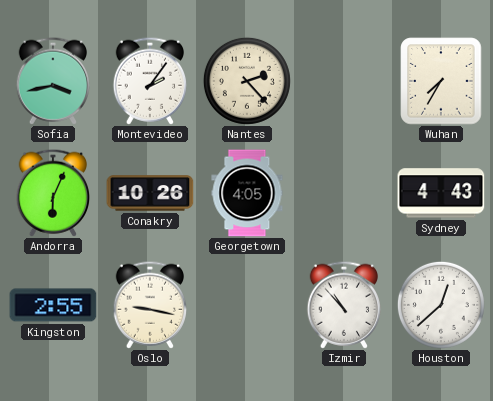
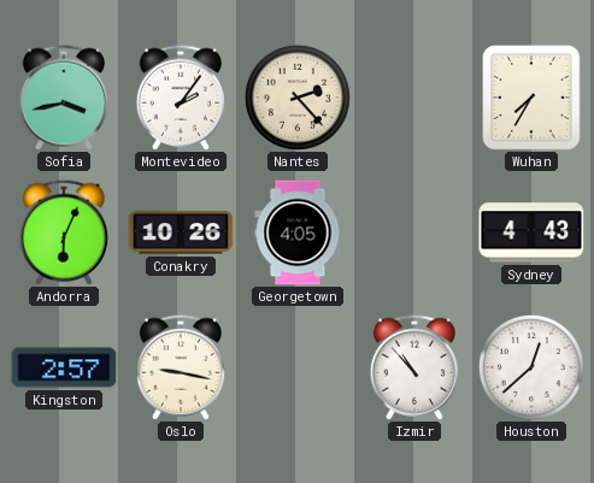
Kingston: 2:55 -> 2:57
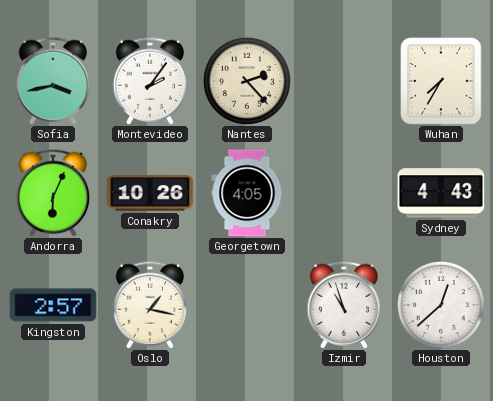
Oslo: 9:17 -> 1:17
Izmir: 10:53 -> 10:57
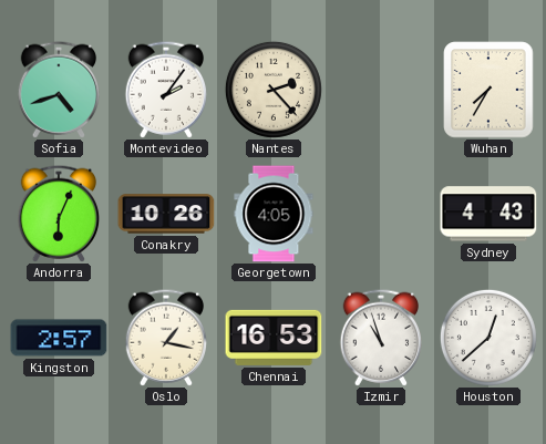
Sofia: 3:43 -> 4:42
Chennai: none -> 16:53
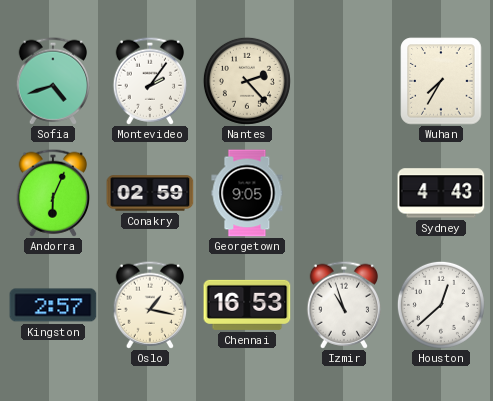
Conakry: 10:26 -> 02:59
Georgetown: 4:05 -> 9:05
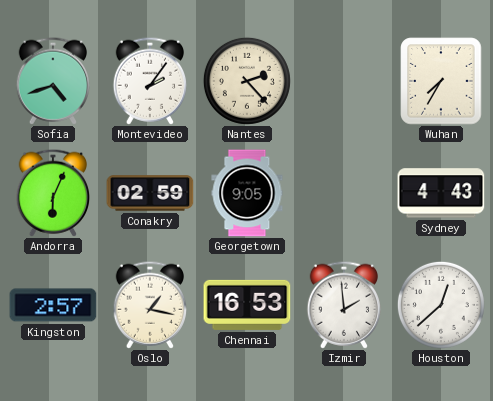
Izmir: 10:57 -> 1:59
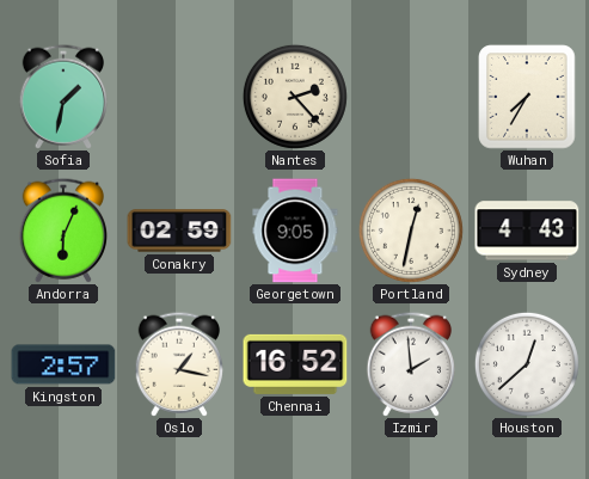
Sofia: 4:42 -> 1:32
Montevideo: 2:06 -> none
Portland: none -> 12:32
Chennai: 16:53 -> 16:52
